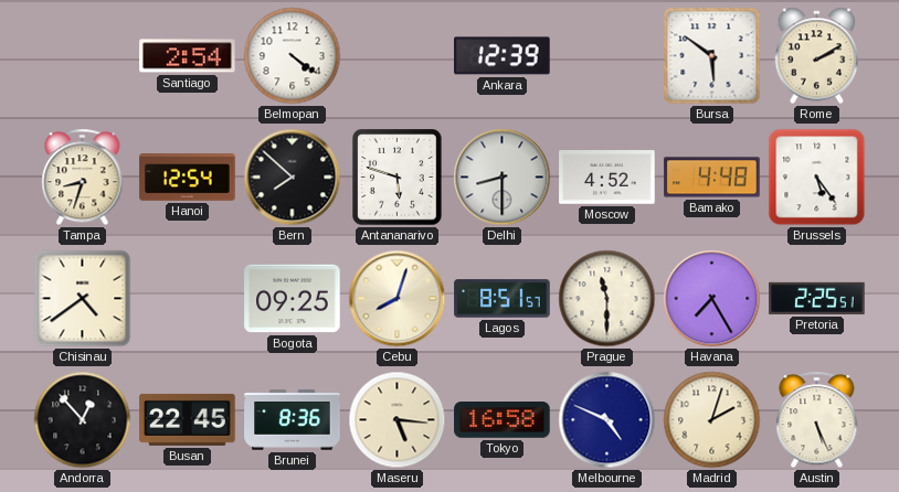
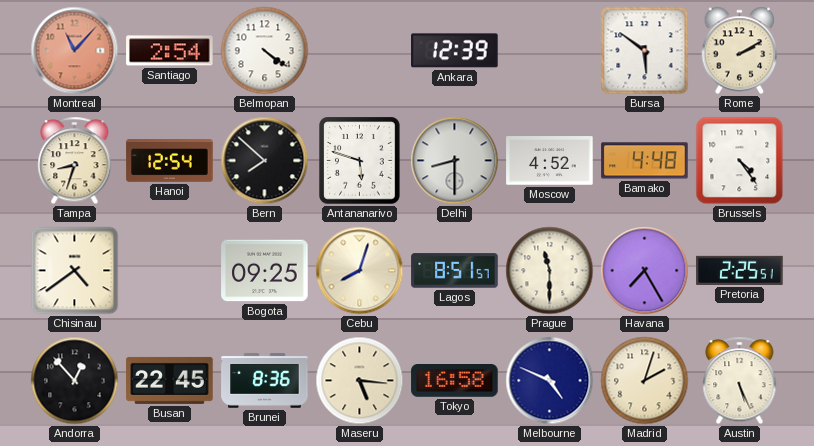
Montreal: none -> 11:07
Brussels: 5:24 -> 4:24
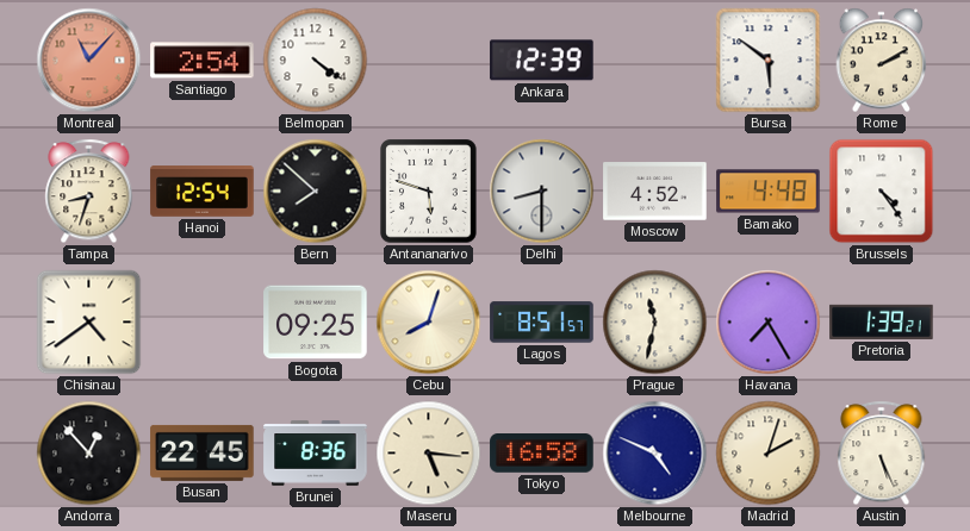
Prague: 11:30 -> 11:32
Pretoria: 2:25 -> 1:39
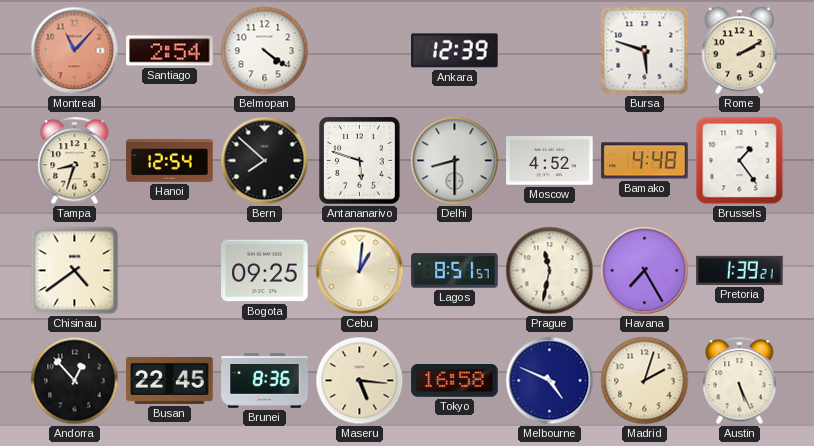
Bursa: 5:51 -> 5:48
Brussels: 4:24 -> 1:24
Cebu: 8:03 -> 1:01
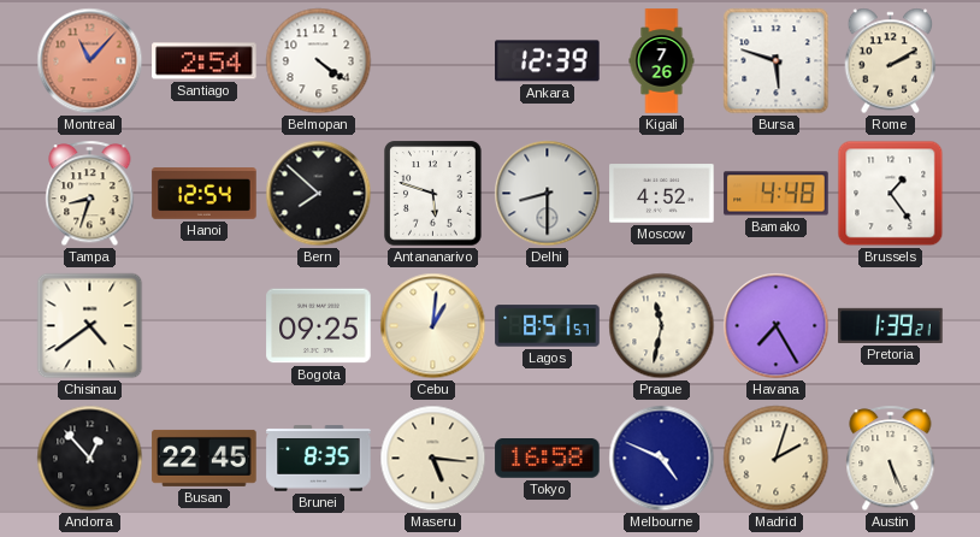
Kigali: none -> 7:26
Brunei: 8:36 -> 8:35
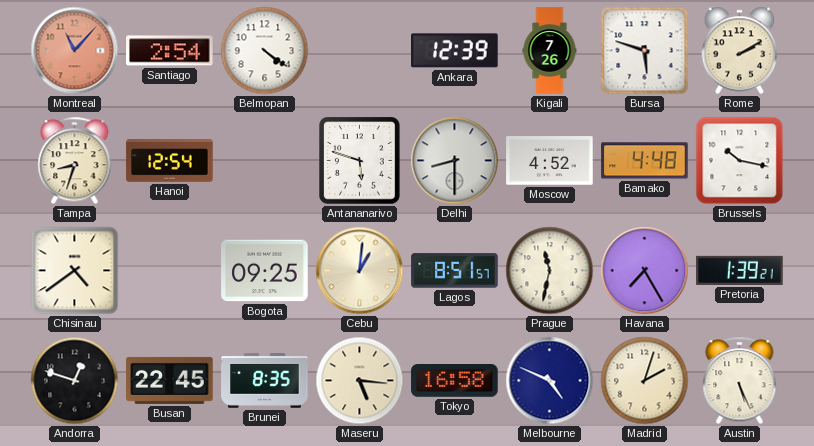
Bern: 7:52 -> none
Brussels: 1:24 -> 10:17
Andorra: 12:53 -> 12:48
